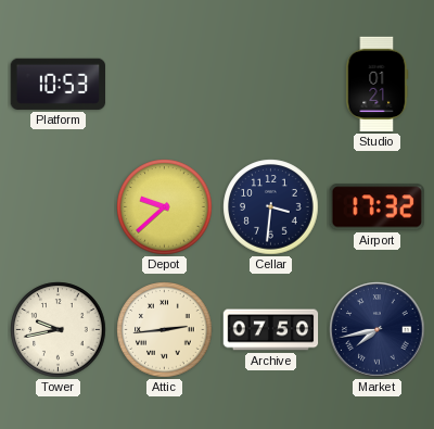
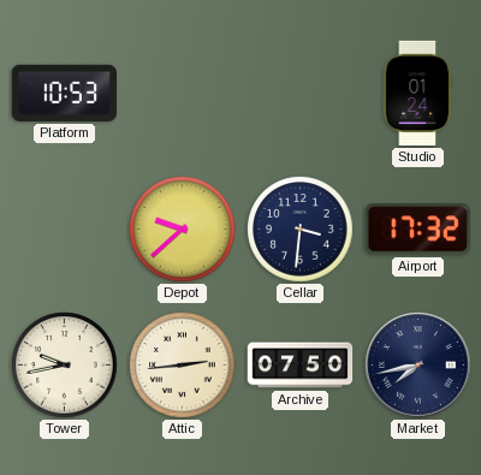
Studio: 01:21 -> 01:24
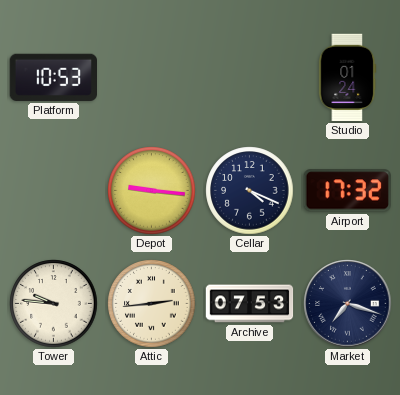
Depot: 9:38 -> 9:16
Cellar: 3:31 -> 4:19
Tower: 9:43 -> 9:46
Archive: 07:50 -> 07:53
Market: 7:43 -> 7:18
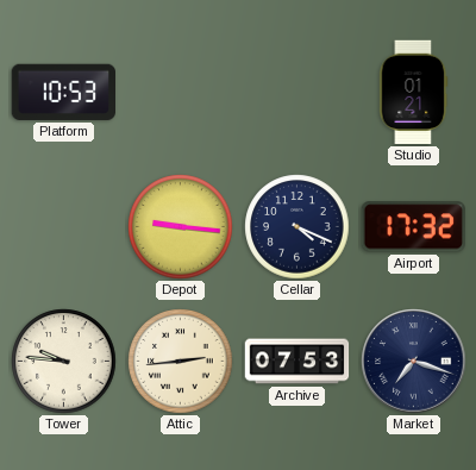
Studio: 01:24 -> 01:21
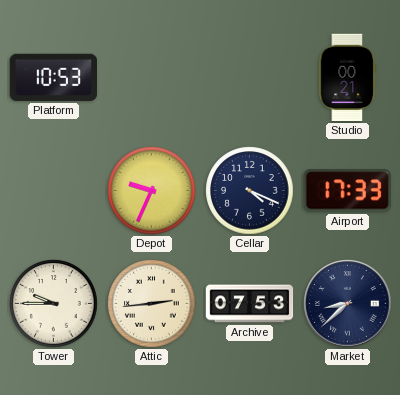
Studio: 01:21 -> 00:21
Depot: 9:16 -> 9:34
Airport: 17:32 -> 17:33
Tower: 9:46 -> 9:45
Market: 7:18 -> 8:38
